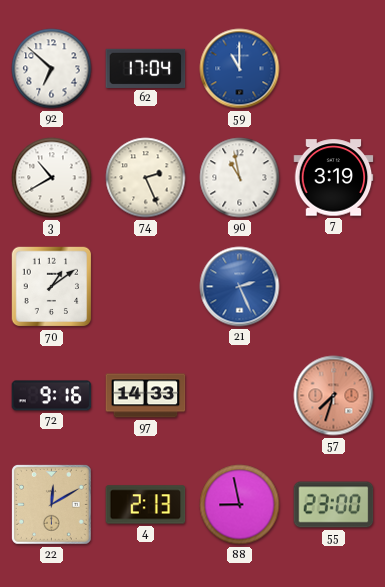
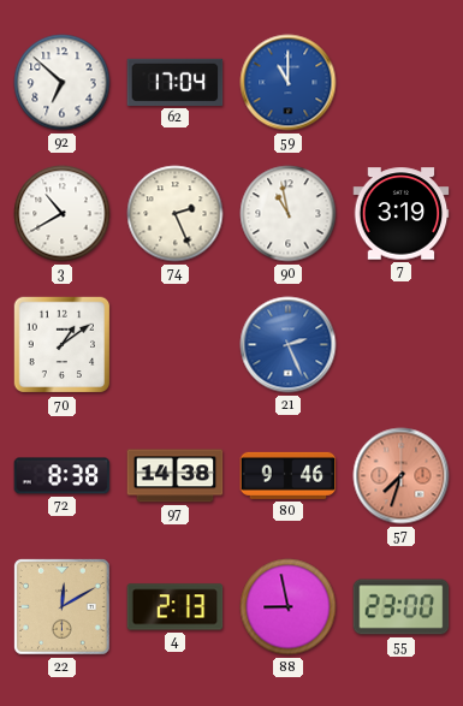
72: 9:16 -> 8:38
97: 14:33 -> 14:38
80: none -> 9:46
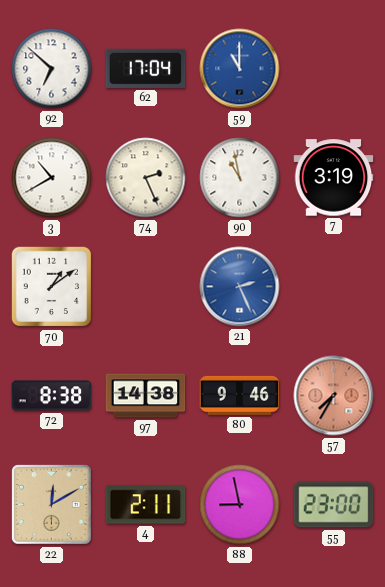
57: 7:33 -> 7:35
4: 2:13 -> 2:11
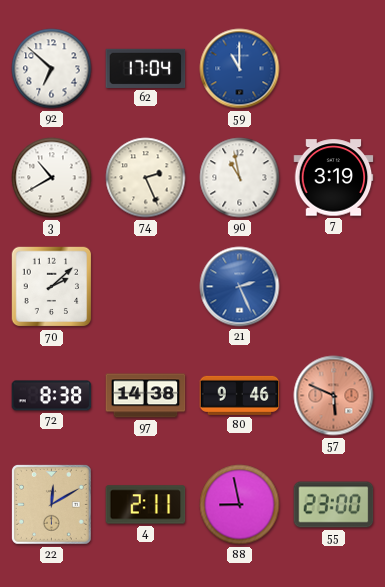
70: 1:09 -> 2:08
57: 7:35 -> 5:49
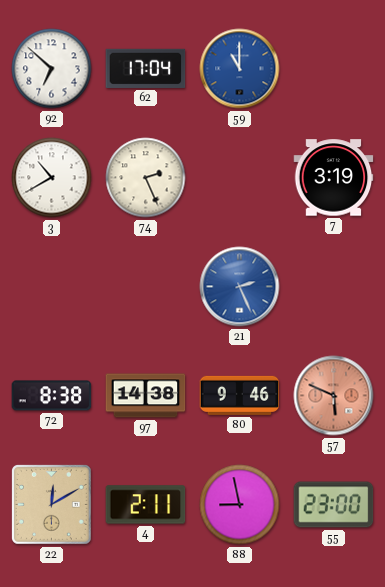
90: 10:58 -> none
70: 2:08 -> none
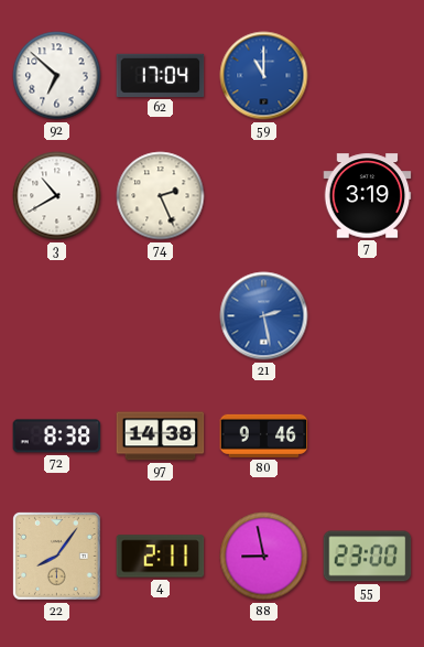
21: 2:26 -> 2:28
57: 5:49 -> none
22: 12:10 -> 8:06
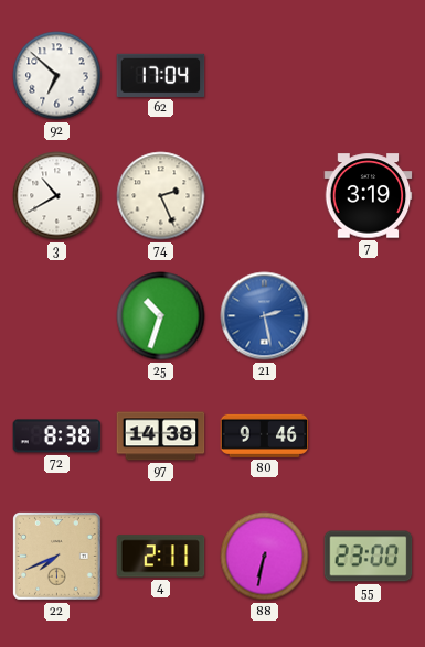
59: 11:00 -> none
25: none -> 10:33
22: 8:06 -> 7:41
88: 8:58 -> 6:32
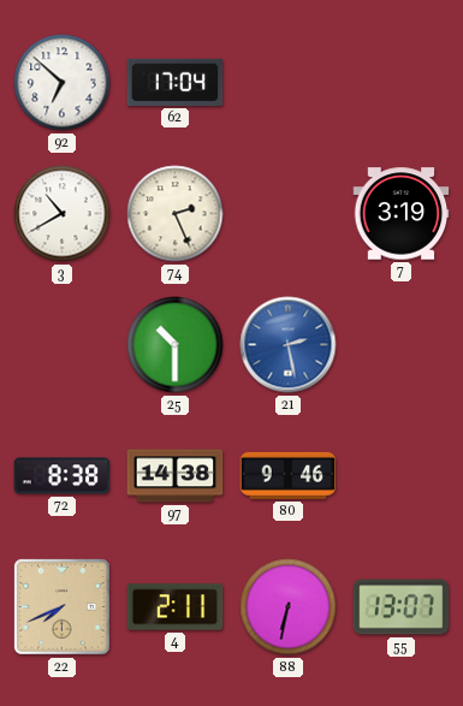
25: 10:33 -> 10:30
55: 23:00 -> 13:07
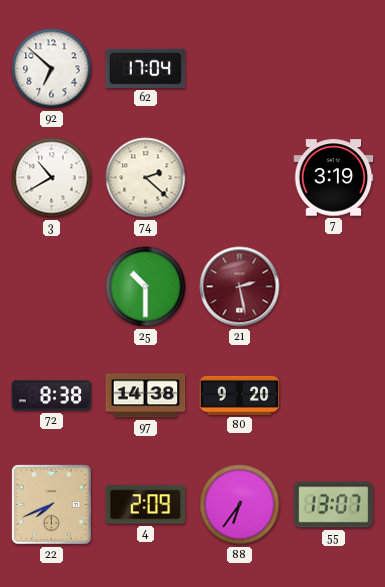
74: 2:26 -> 2:22
21 dial: blue -> burgundy
80: 9:46 -> 9:20
4: 2:11 -> 2:09
88: 6:32 -> 6:36
